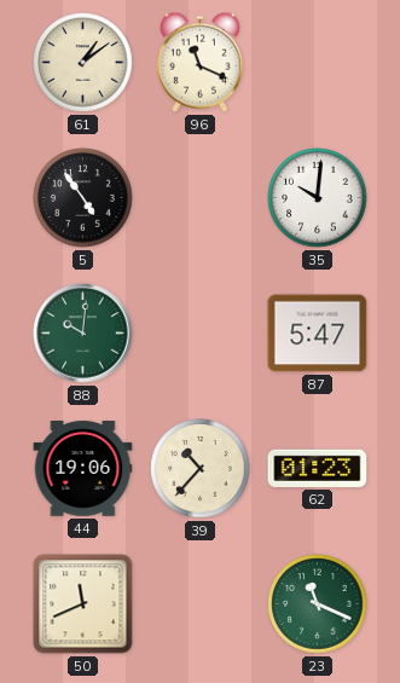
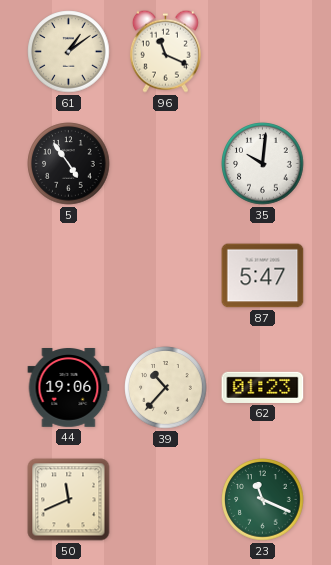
88: 10:01 -> none
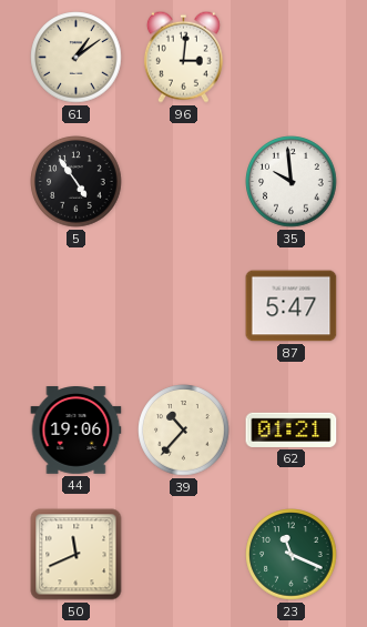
96: 11:19 -> 3:01
35: 10:01 -> 9:59
62: 01:23 -> 01:21
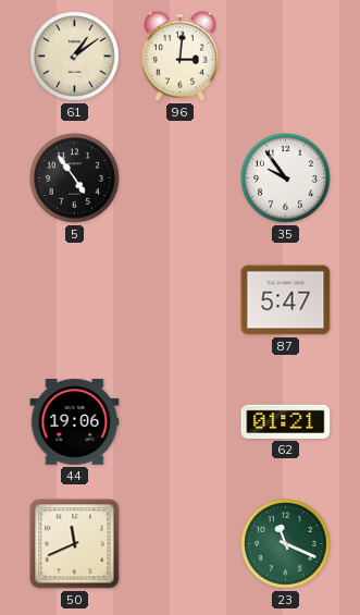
35: 9:59 -> 9:54
39: 10:37 -> none
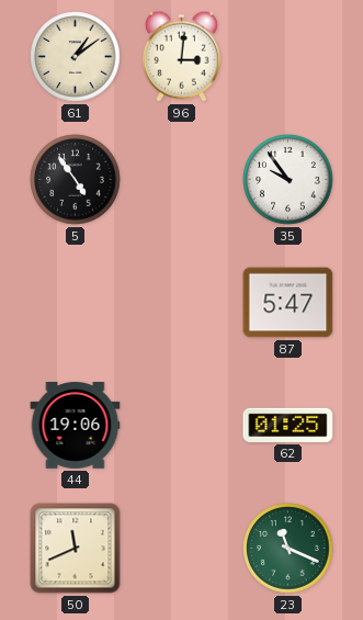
62: 01:21 -> 01:25
